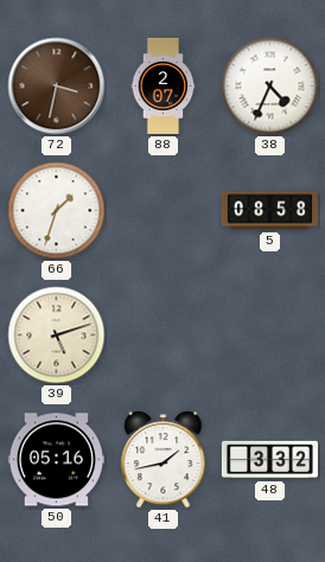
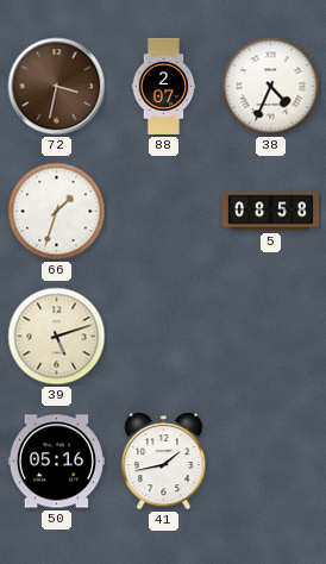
48: 3:32 -> none
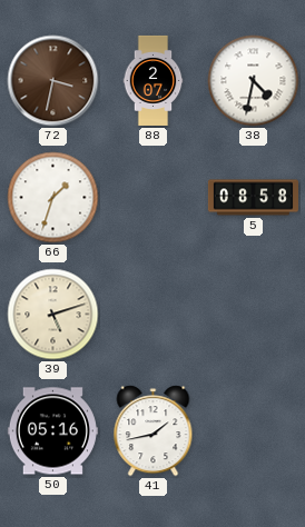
38: 4:34 -> 4:32
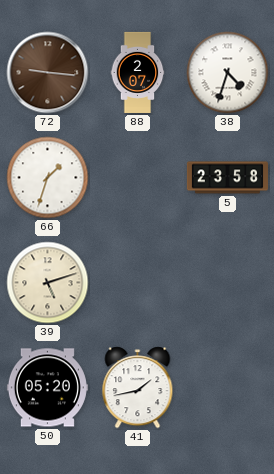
72: 3:32 -> 9:16
38: 4:32 -> 4:33
5: 08:58 -> 23:58
50: 05:16 -> 05:20
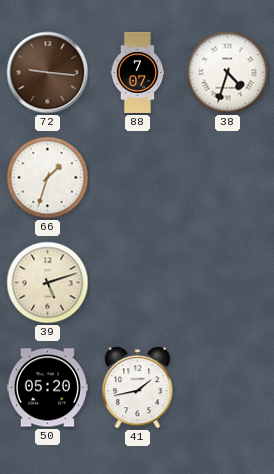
88: 2:07 -> 7:07
5: 23:58 -> none
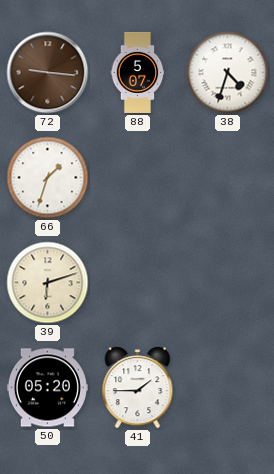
88: 7:07 -> 5:07
39: 5:12 -> 6:12
41: 1:43 -> 1:45
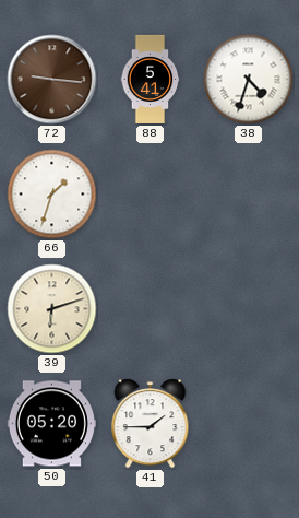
88: 5:07 -> 5:41
